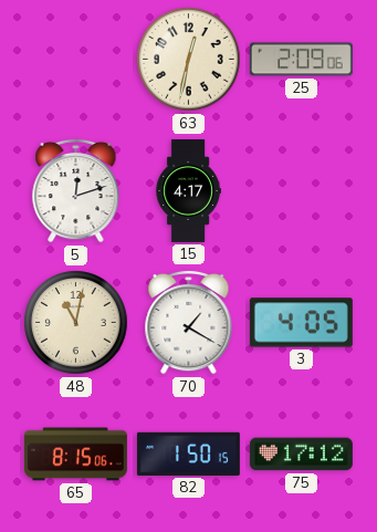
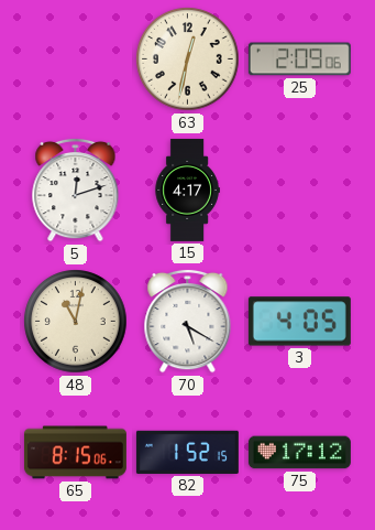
70: 1:20 -> 5:20
82: 1:50 -> 1:52
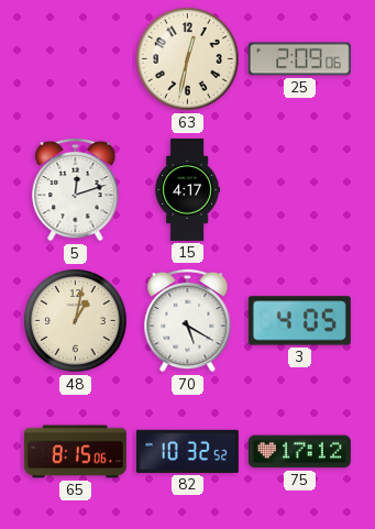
48: 11:02 -> 1:02
82: 1:52 -> 10:32
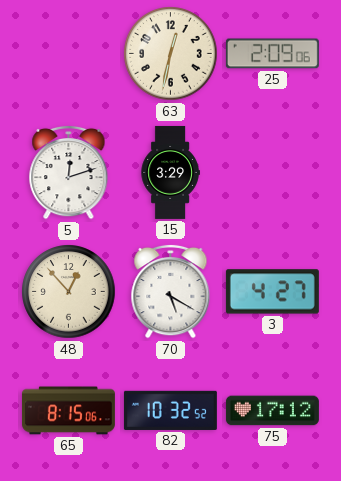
15: 4:17 -> 3:29
48: 1:02 -> 12:53
3: 4:05 -> 4:27
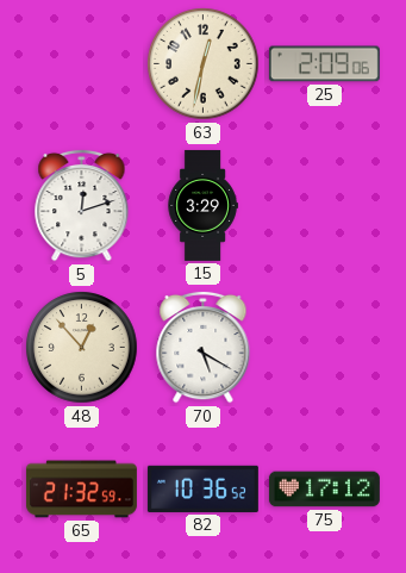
3: 4:27 -> none
65: 8:15 -> 21:32
82: 10:32 -> 10:36
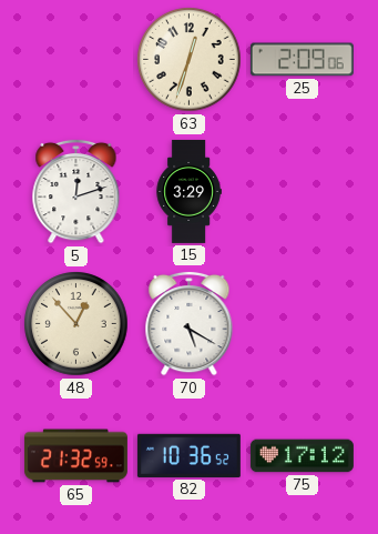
63: 12:32 -> 12:33
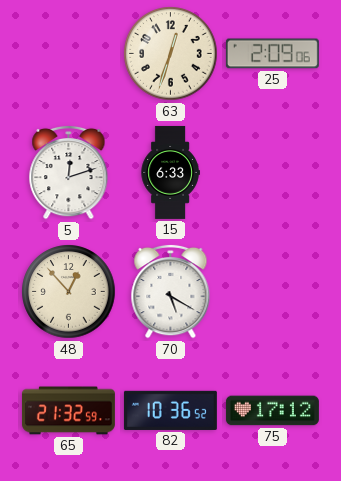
15: 3:29 -> 6:33
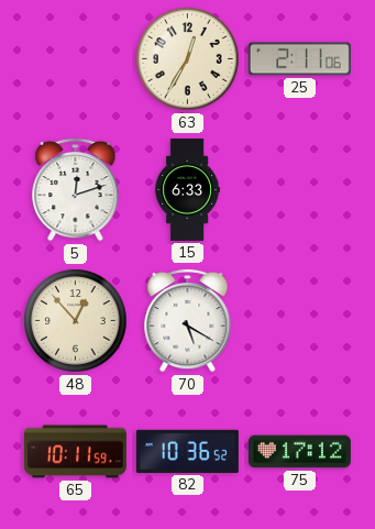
63: 12:33 -> 12:35
25: 2:09 -> 2:11
65: 21:32 -> 10:11
